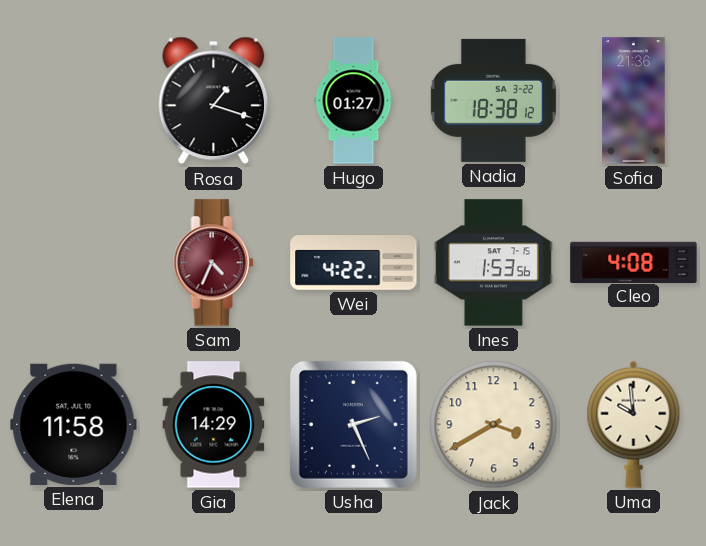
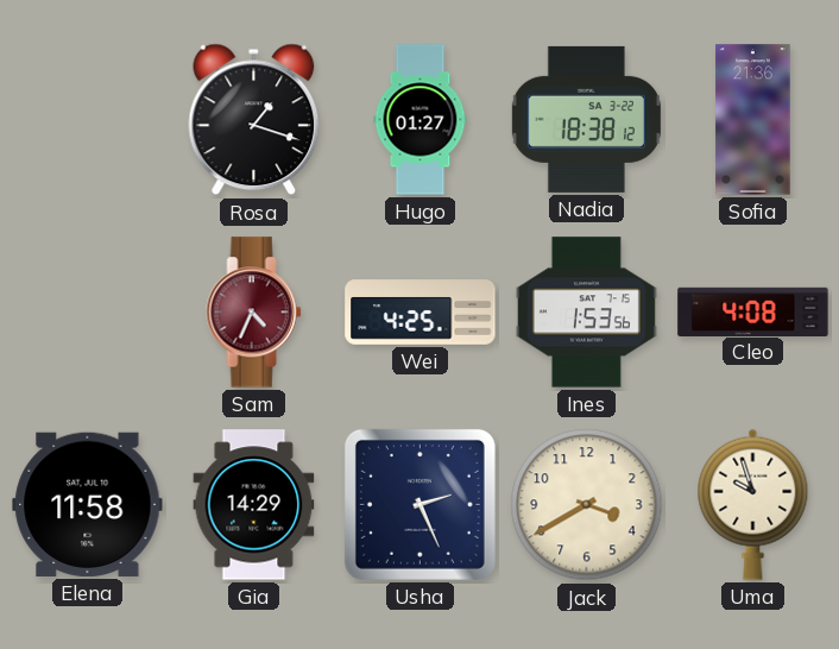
Wei: 4:22 -> 4:25
Uma: 9:59 -> 9:57
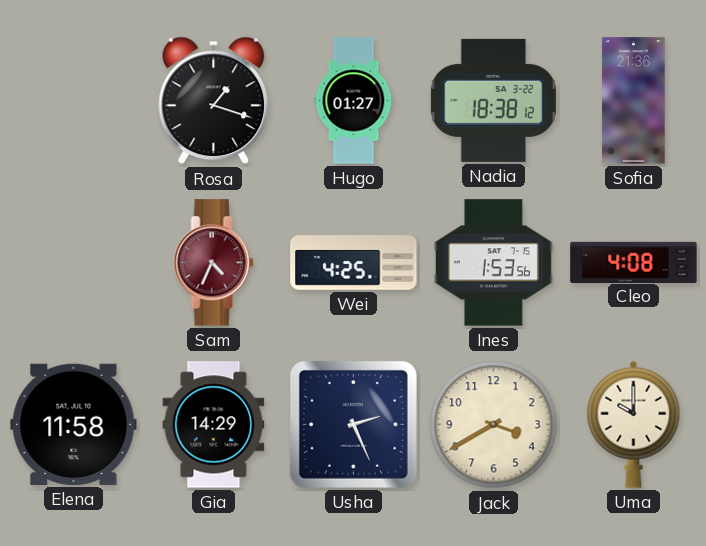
Uma: 9:57 -> 10:00
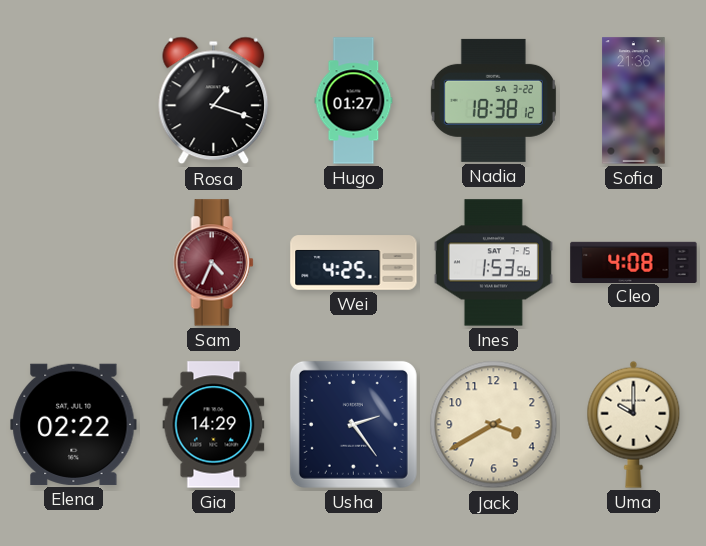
Elena: 11:58 -> 02:22
Usha: 2:26 -> 2:24
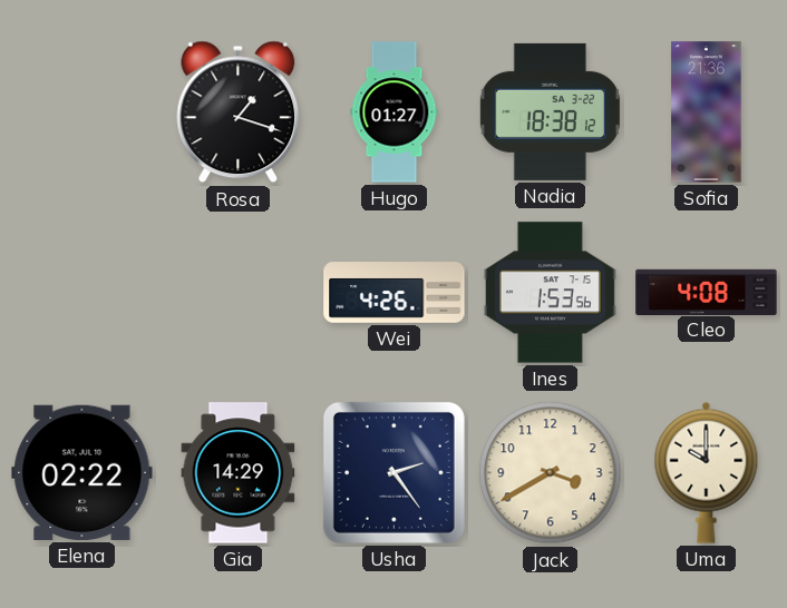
Sam: 4:34 -> none
Wei: 4:25 -> 4:26
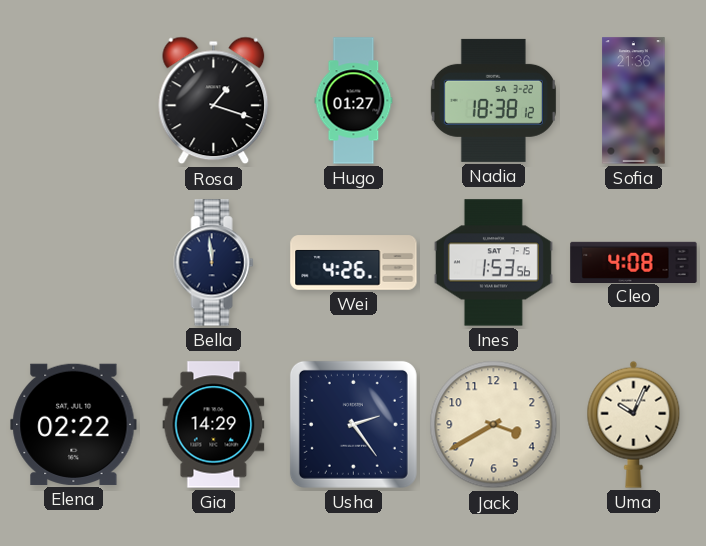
Bella: none -> 11:59
Uma: 10:00 -> 10:04
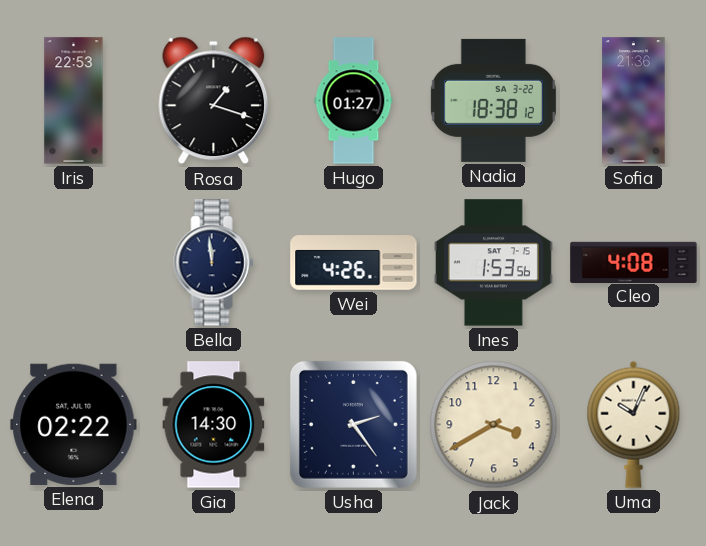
Iris: none -> 22:53
Gia: 14:29 -> 14:30
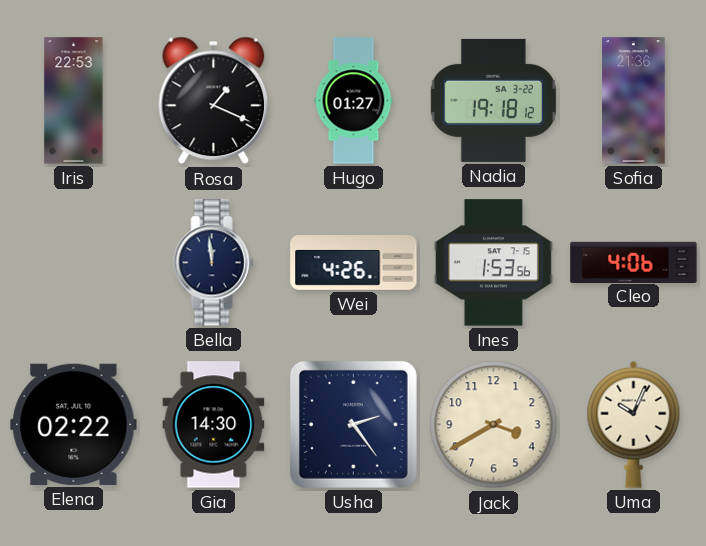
Rosa: 1:18 -> 1:19
Nadia: 18:38 -> 19:18
Cleo: 4:08 -> 4:06
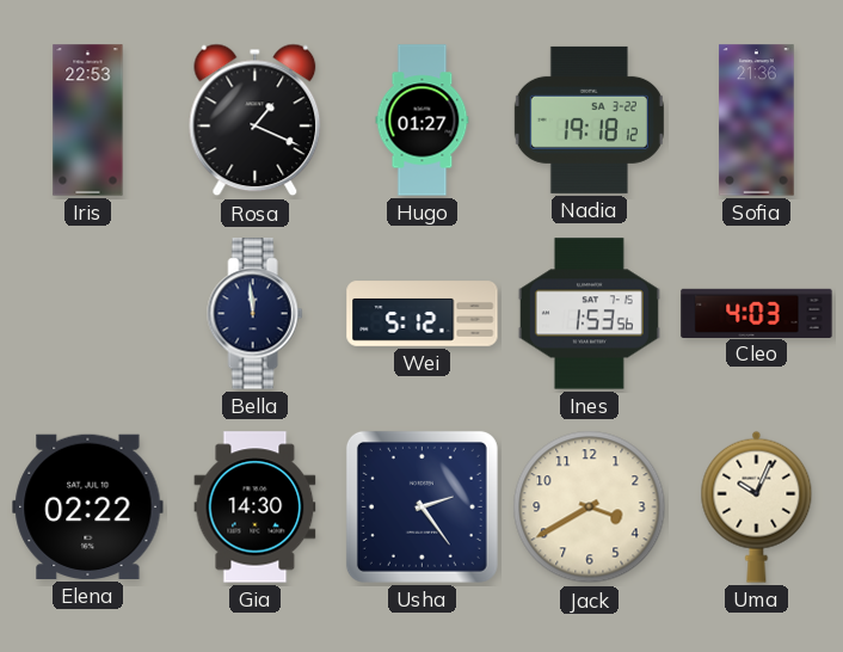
Wei: 4:26 -> 5:12
Cleo: 4:06 -> 4:03
